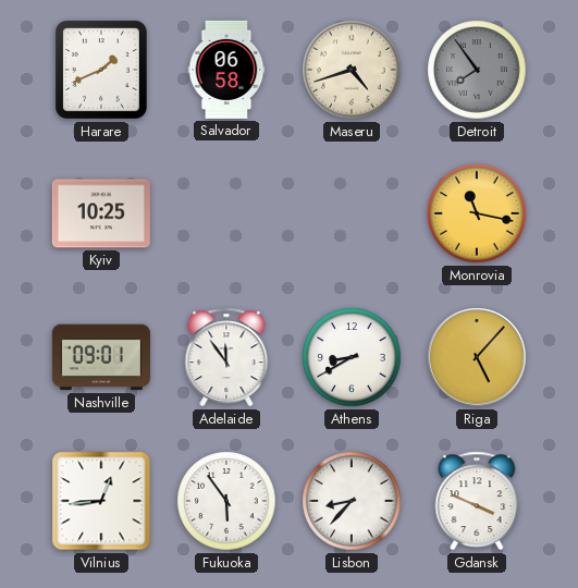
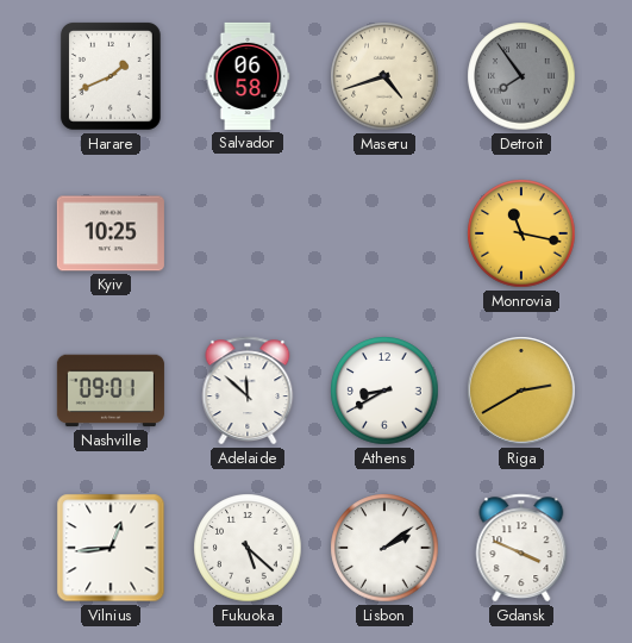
Adelaide: 11:54 -> 11:52
Riga: 5:07 -> 2:40
Fukuoka: 5:54 -> 5:22
Lisbon: 8:37 -> 2:09
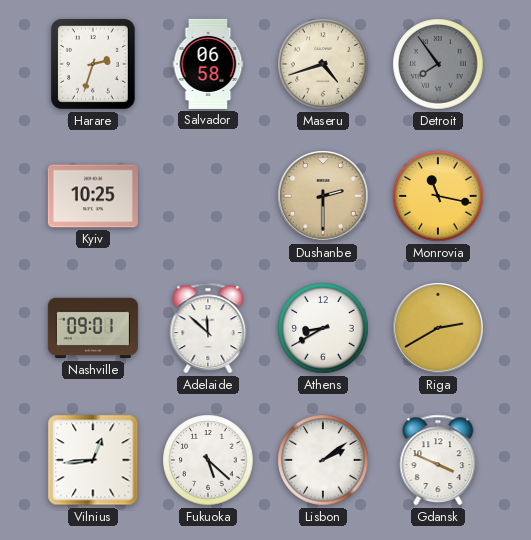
Harare: 1:41 -> 2:33
Dushanbe: none -> 2:30
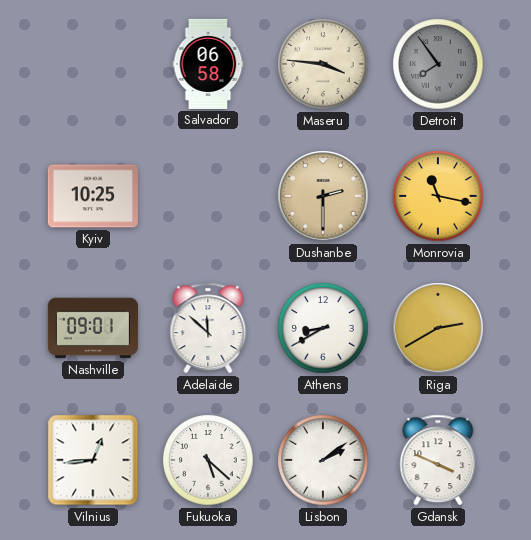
Harare: 2:33 -> none
Maseru: 4:42 -> 3:46
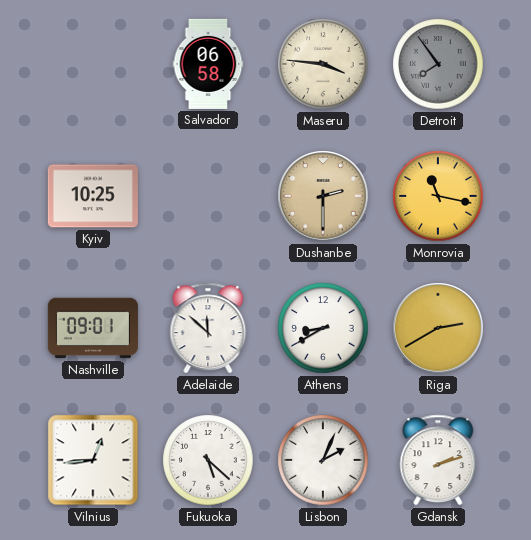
Lisbon: 2:09 -> 2:04
Gdansk: 3:49 -> 2:12
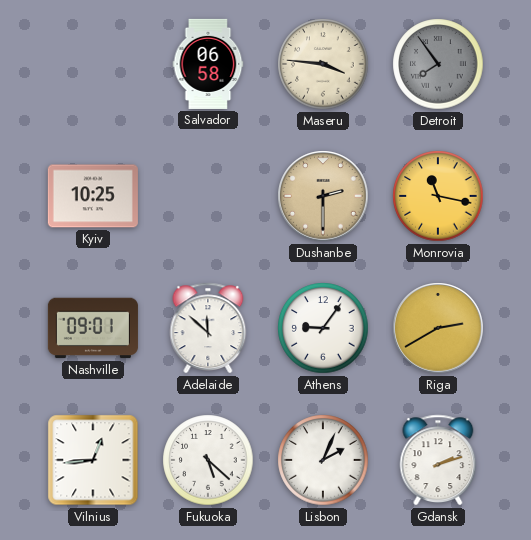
Athens: 8:40 -> 9:06
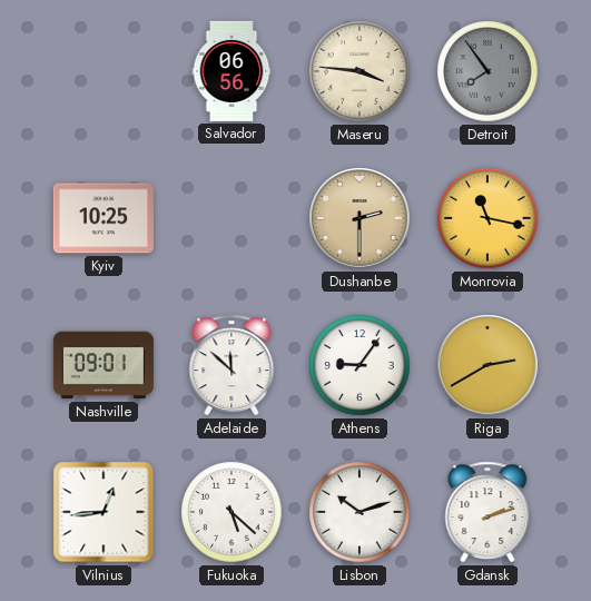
Salvador: 06:58 -> 06:56
Lisbon: 2:04 -> 10:12
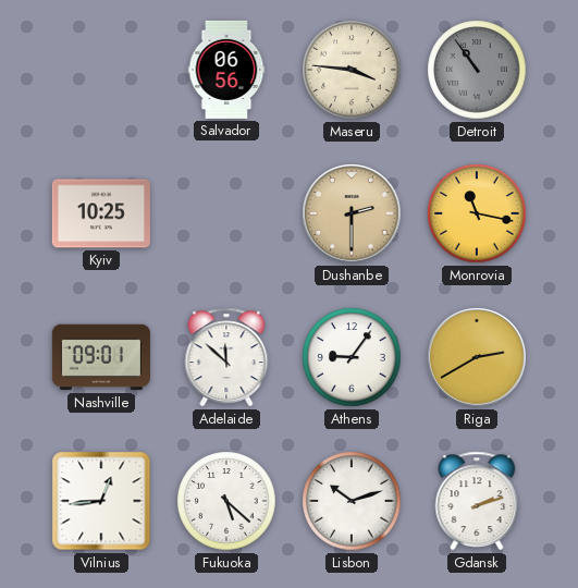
Detroit: 7:54 -> 10:54
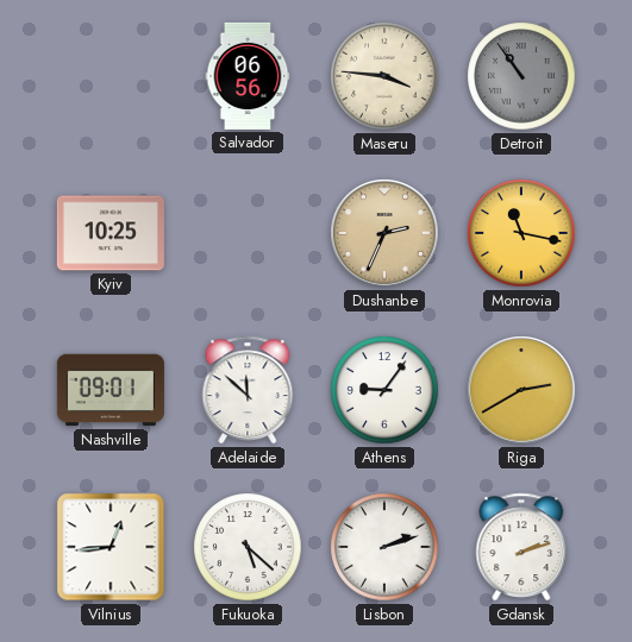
Dushanbe: 2:30 -> 2:34
Lisbon: 10:12 -> 2:12
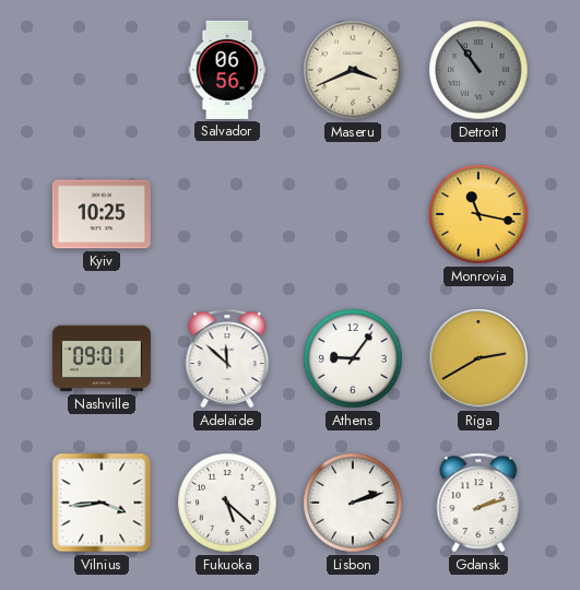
Maseru: 3:46 -> 3:41
Dushanbe: 2:34 -> none
Vilnius: 12:44 -> 3:44
